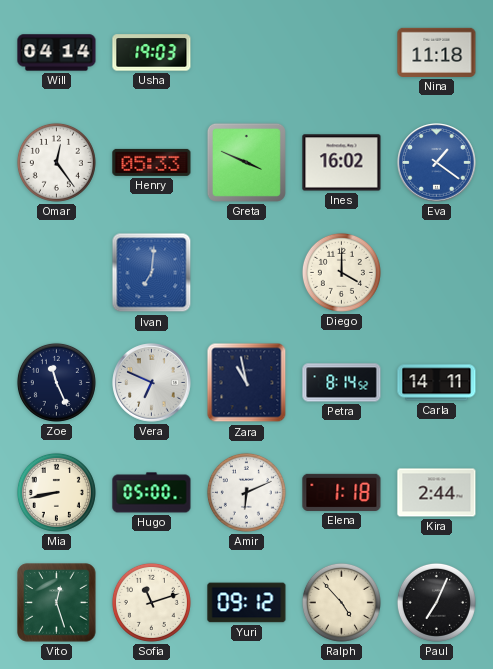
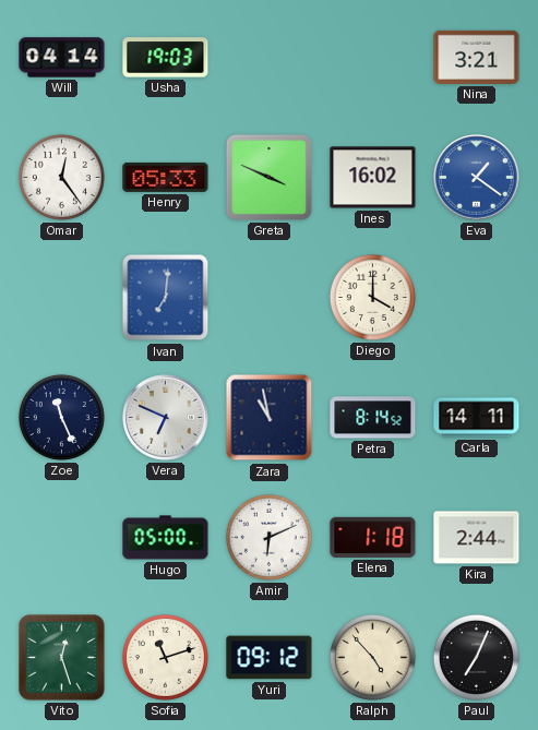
Nina: 11:18 -> 3:21
Mia: 8:43 -> none
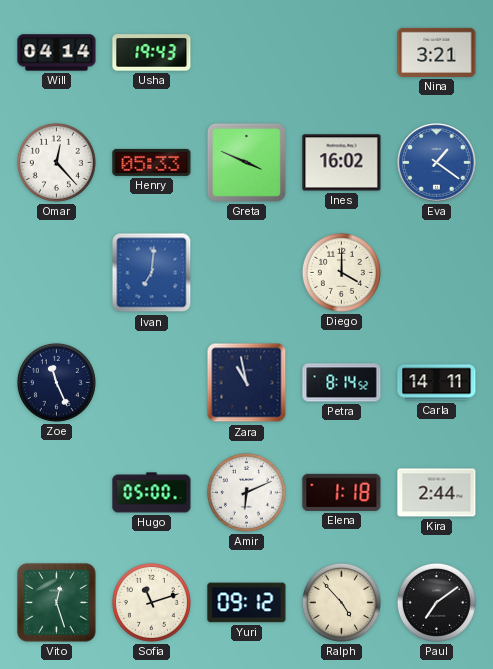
Usha: 19:03 -> 19:43
Omar: 12:24 -> 12:23
Vera: 6:49 -> none
Paul: 7:04 -> 7:09
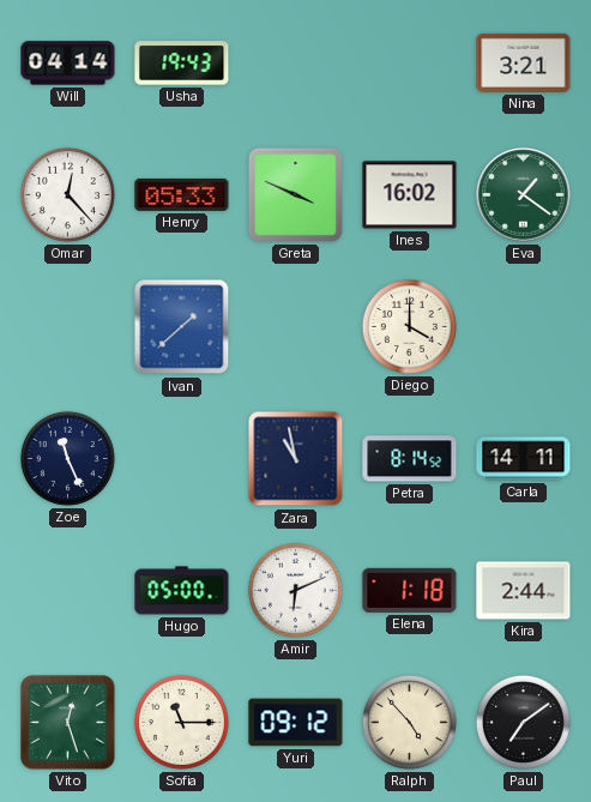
Eva dial: blue -> green
Ivan: 7:01 -> 1:38
Sofia: 11:12 -> 11:15
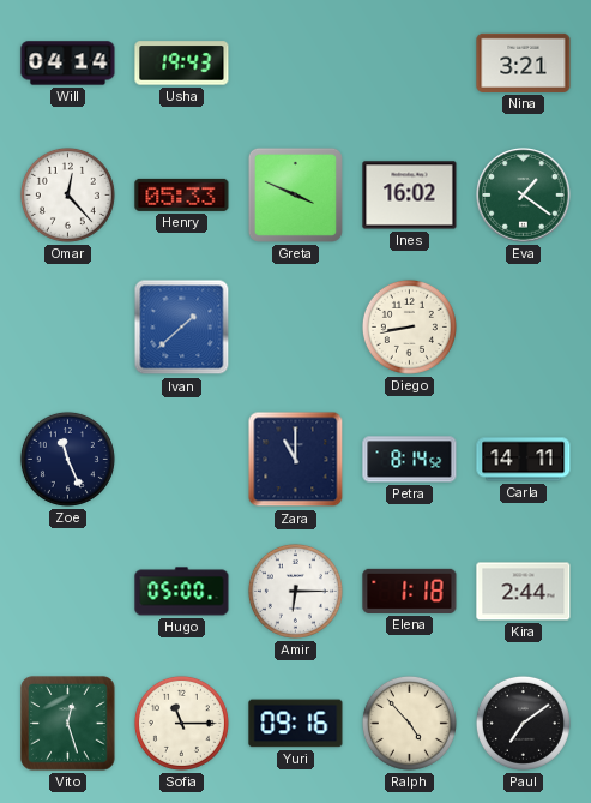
Diego: 4:00 -> 8:43
Zara: 10:58 -> 11:00
Amir: 6:11 -> 6:15
Yuri: 09:12 -> 09:16
